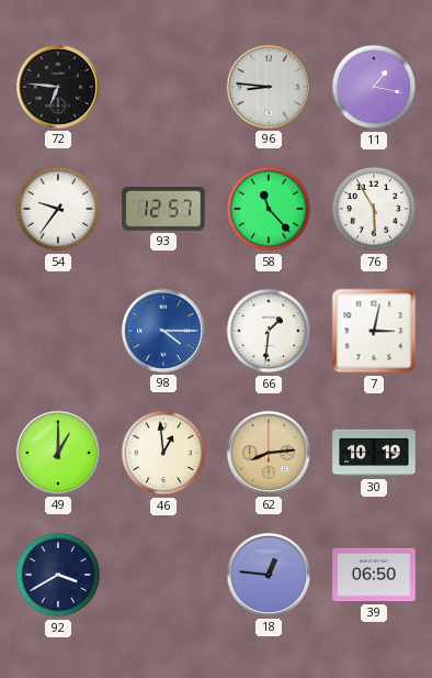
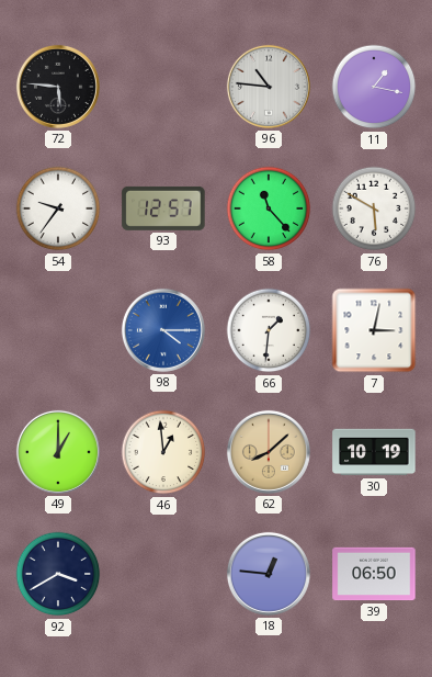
72: 6:46 -> 5:46
96: 8:46 -> 10:46
76: 5:55 -> 5:50
62: 8:14 -> 8:08
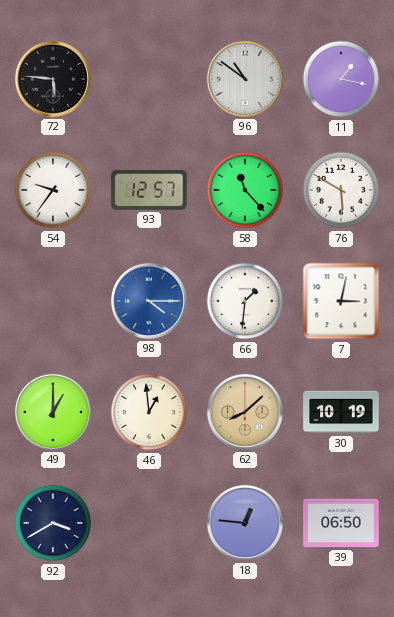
96: 10:46 -> 10:51
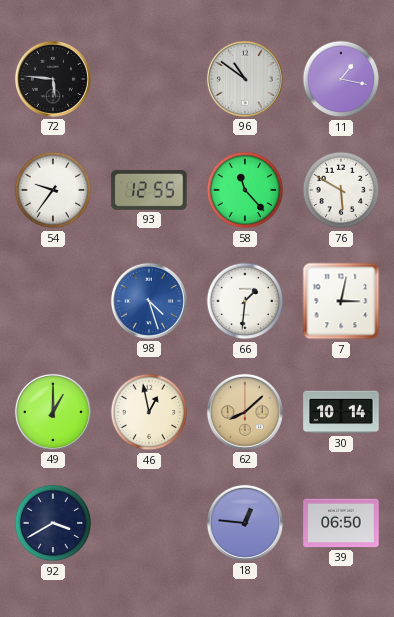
93: 12:57 -> 12:55
98: 4:15 -> 4:27
46: 12:59 -> 12:58
30: 10:19 -> 10:14
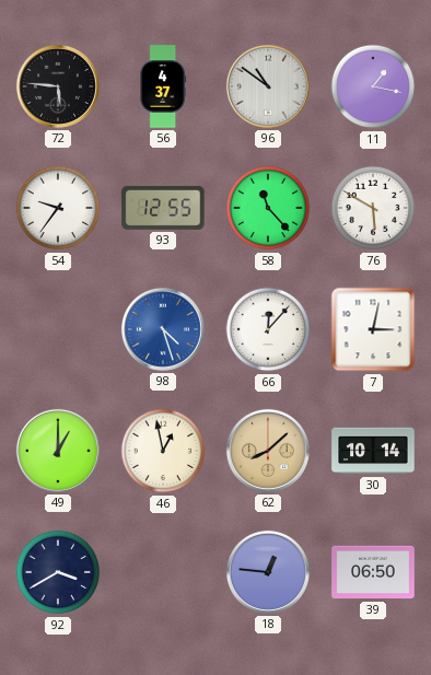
56: none -> 4:37
66: 1:31 -> 12:07
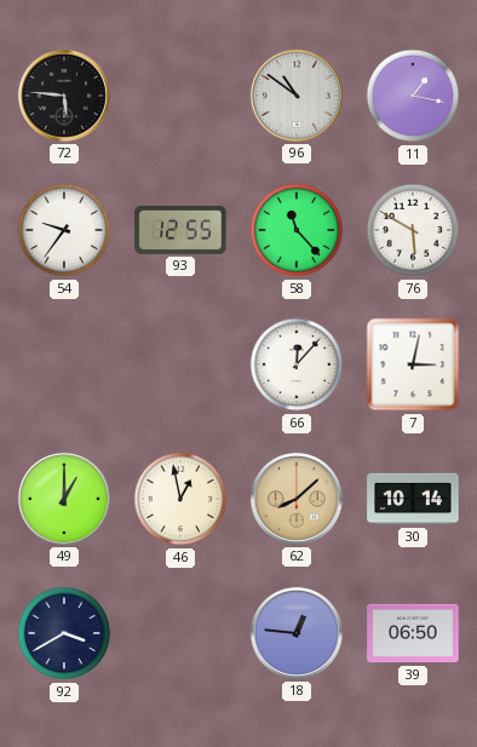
56: 4:37 -> none
98: 4:27 -> none
